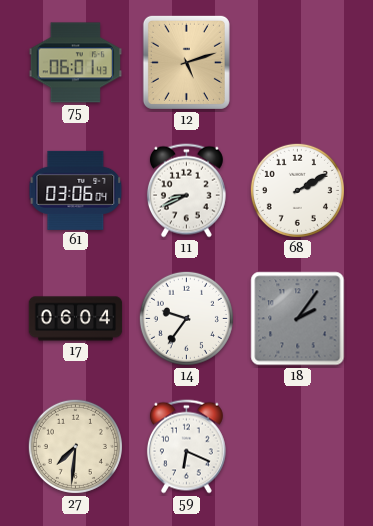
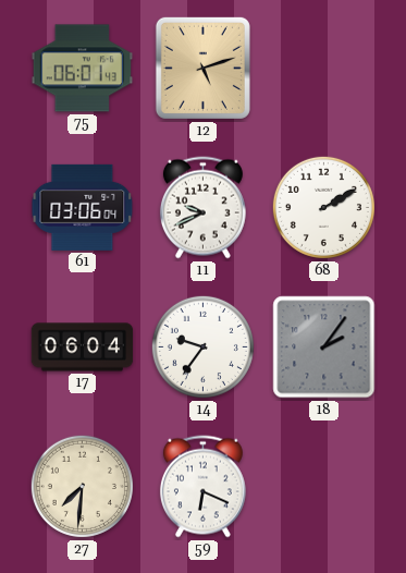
11: 8:41 -> 9:41
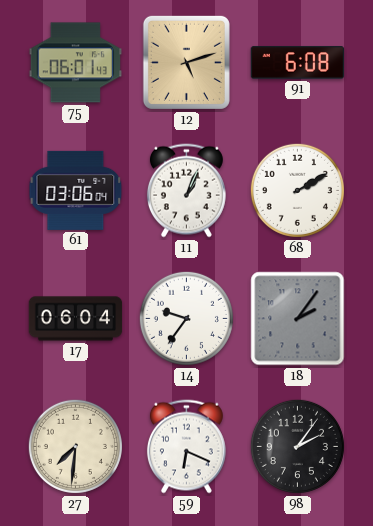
91: none -> 6:08
11: 9:41 -> 1:04
98: none -> 2:06
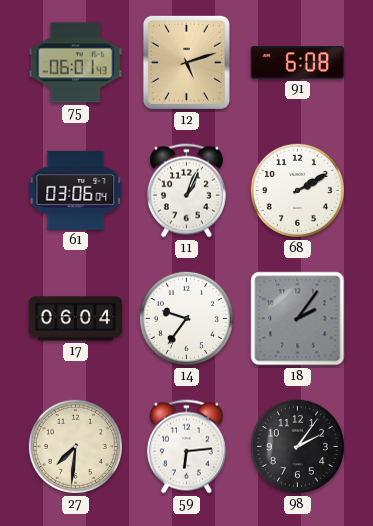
59: 6:19 -> 6:14
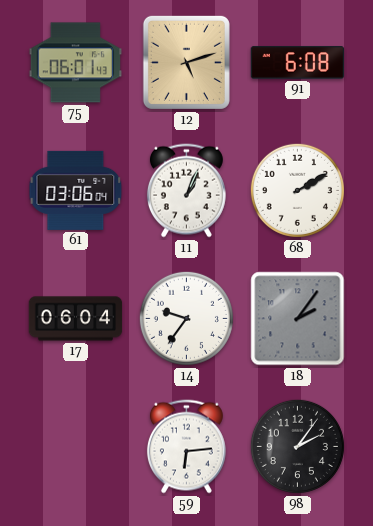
27: 7:31 -> none
